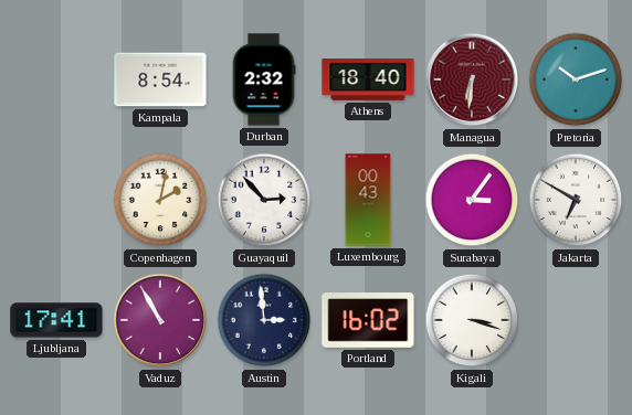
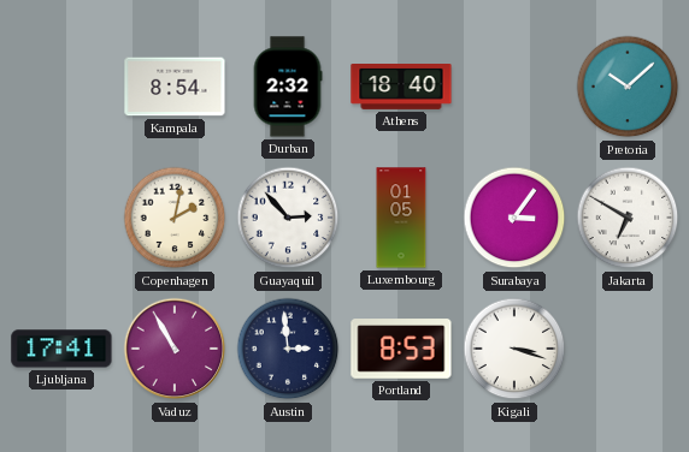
Managua: 6:31 -> none
Pretoria: 10:12 -> 10:08
Luxembourg: 00:43 -> 01:05
Portland: 16:02 -> 8:53
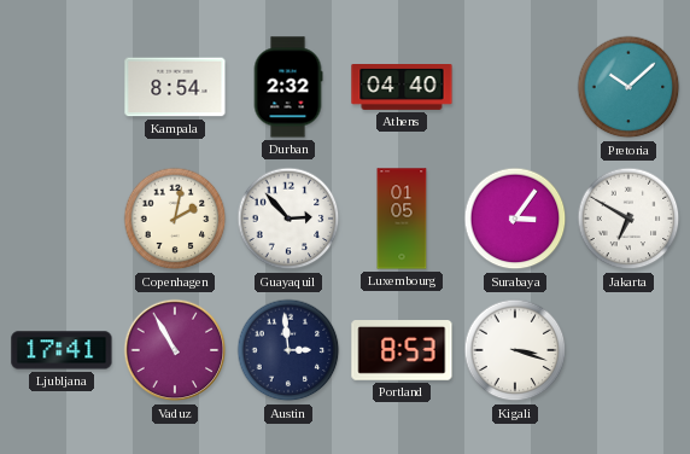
Athens: 18:40 -> 04:40
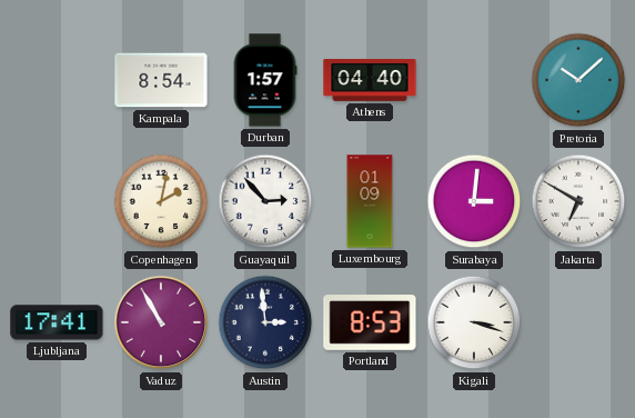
Durban: 2:32 -> 1:57
Luxembourg: 01:05 -> 01:09
Surabaya: 3:06 -> 3:01
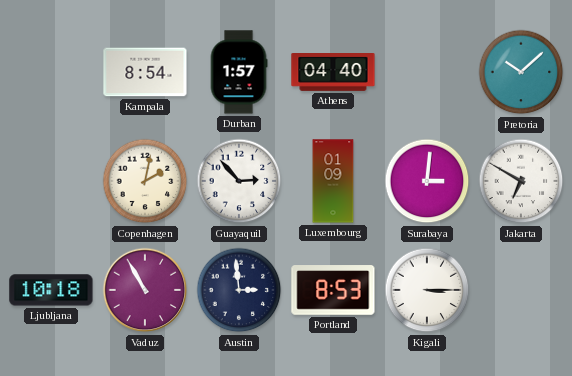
Ljubljana: 17:41 -> 10:18
Kigali: 3:18 -> 3:15
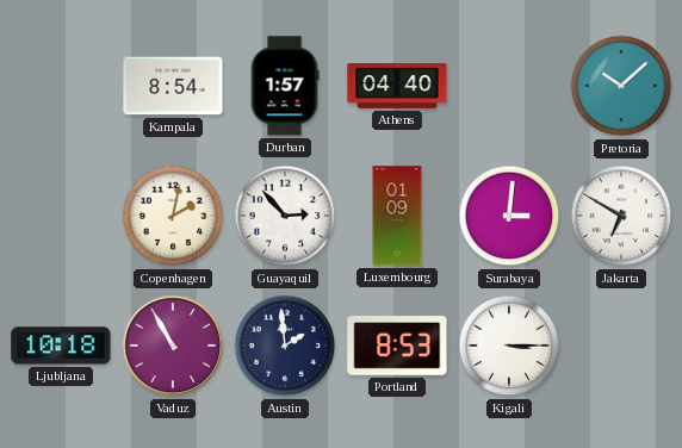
Austin: 2:59 -> 1:59
